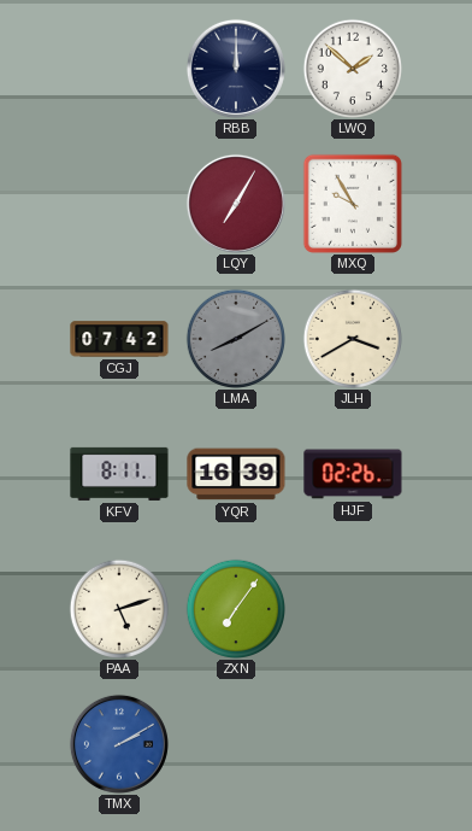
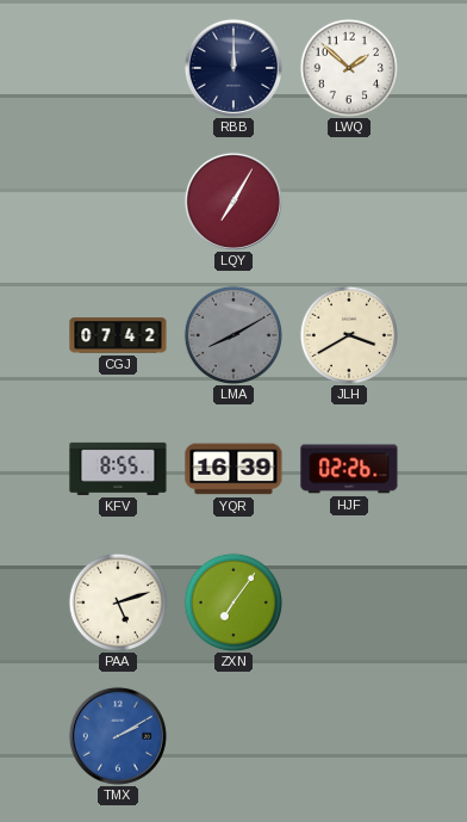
MXQ: 9:55 -> none
KFV: 8:11 -> 8:55
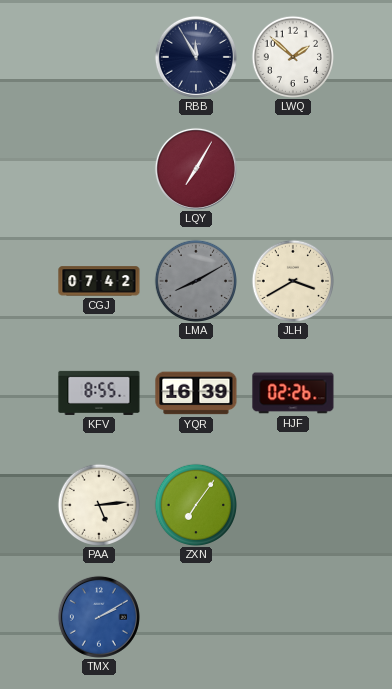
RBB: 12:00 -> 11:55
PAA: 5:12 -> 5:14
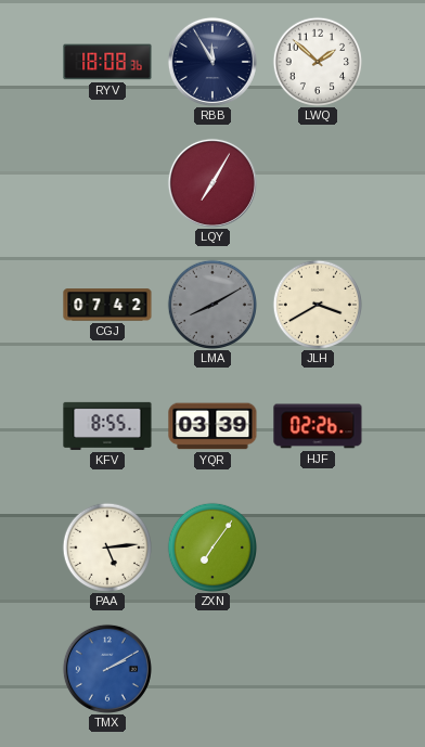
RYV: none -> 18:08
YQR: 16:39 -> 03:39
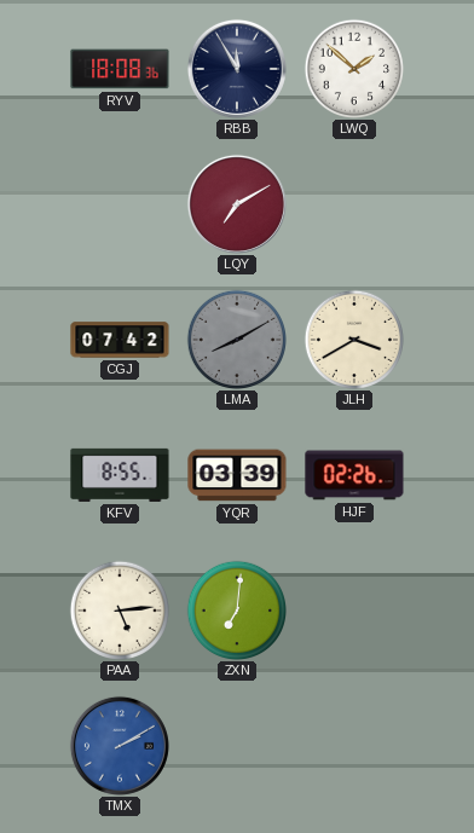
LQY: 7:05 -> 7:10
ZXN: 7:06 -> 7:01
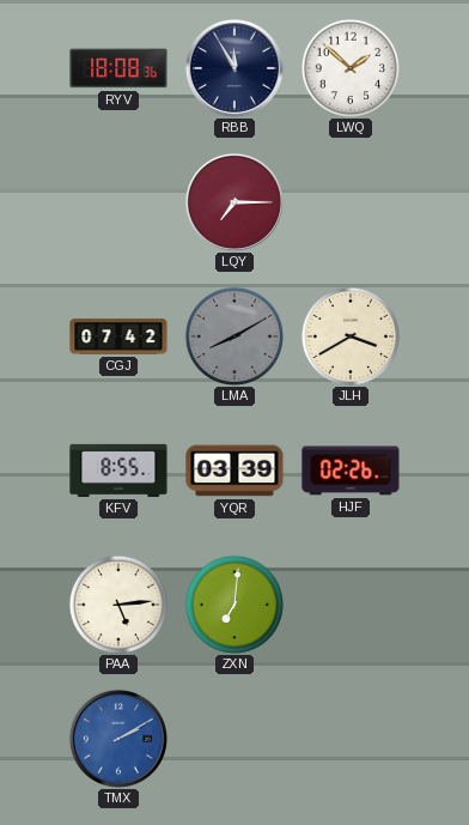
LQY: 7:10 -> 7:15
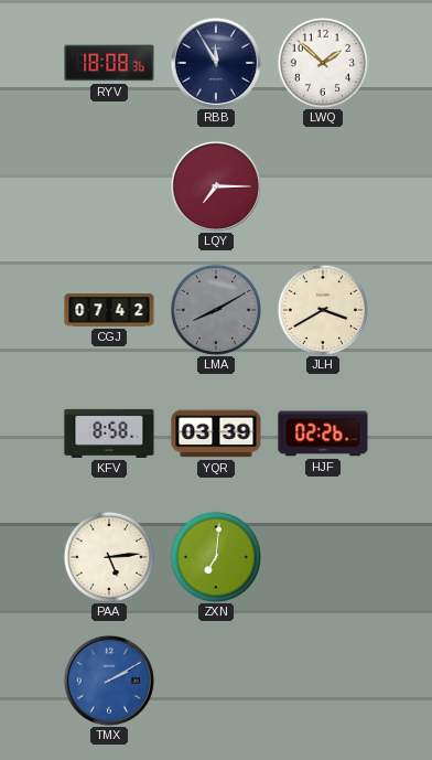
KFV: 8:55 -> 8:58
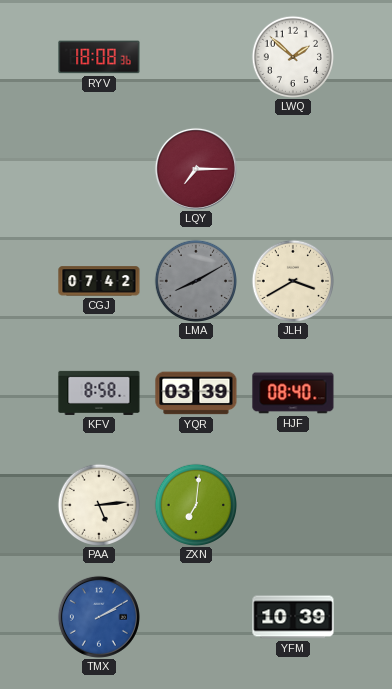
RBB: 11:55 -> none
HJF: 02:26 -> 08:40
YFM: none -> 10:39
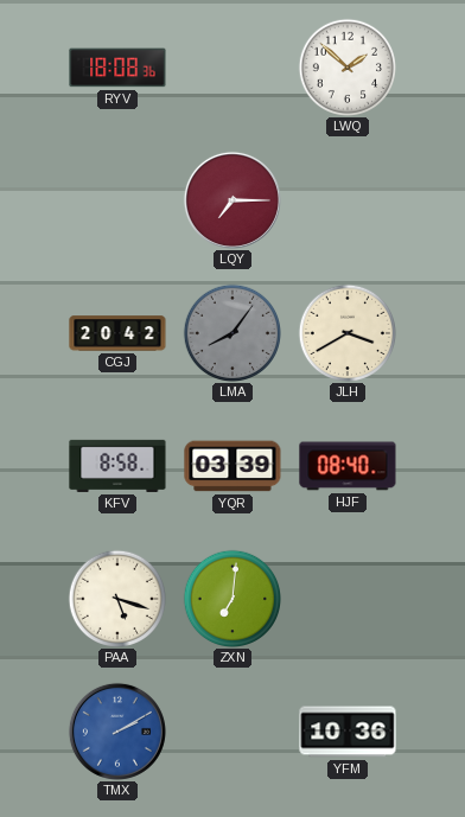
CGJ: 07:42 -> 20:42
LMA: 8:10 -> 8:06
PAA: 5:14 -> 5:18
YFM: 10:39 -> 10:36
